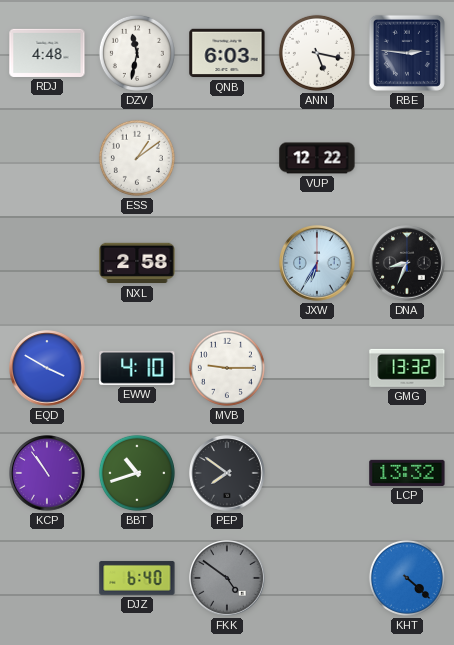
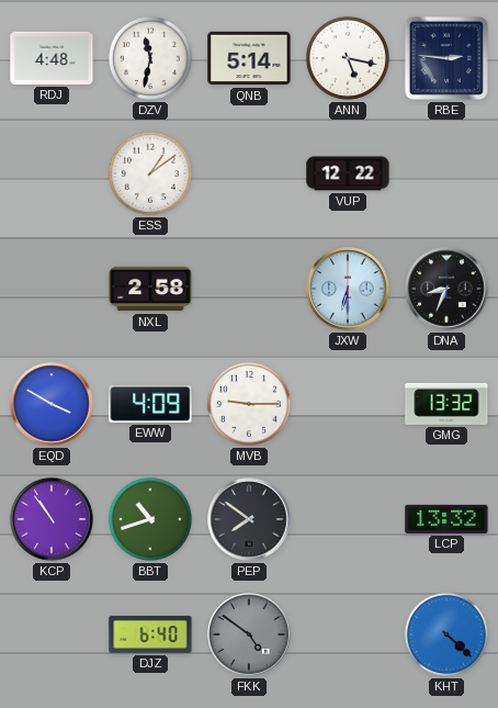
QNB: 6:03 -> 5:14
JXW: 6:35 -> 6:30
EWW: 4:10 -> 4:09
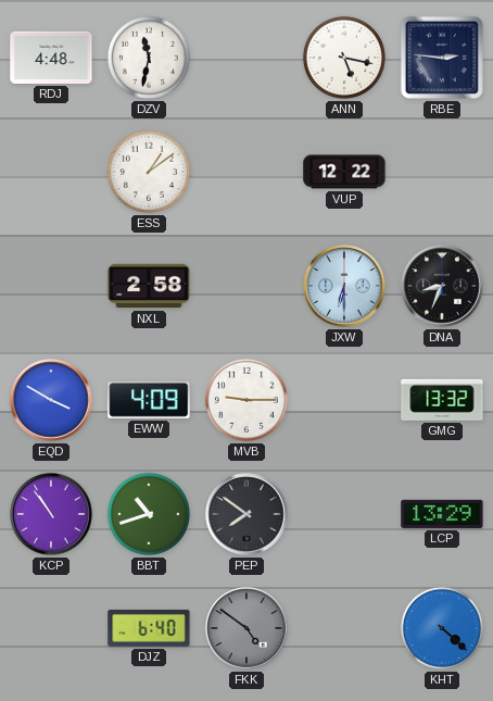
QNB: 5:14 -> none
LCP: 13:32 -> 13:29
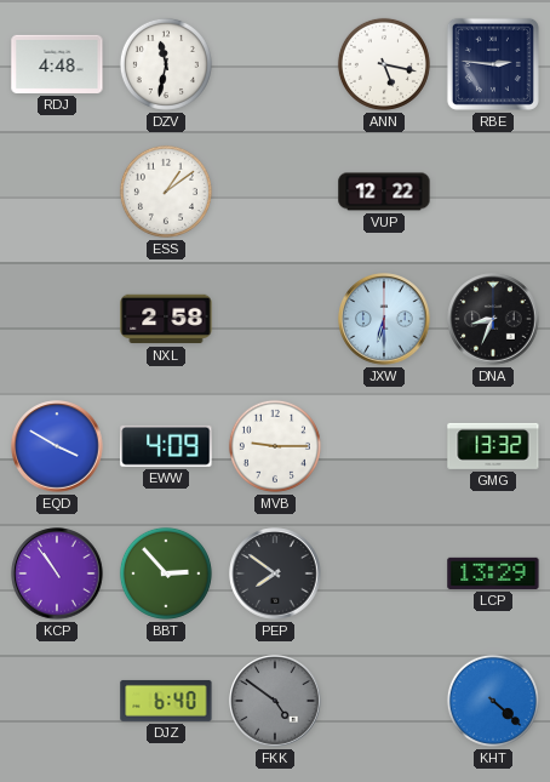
BBT: 10:42 -> 2:53
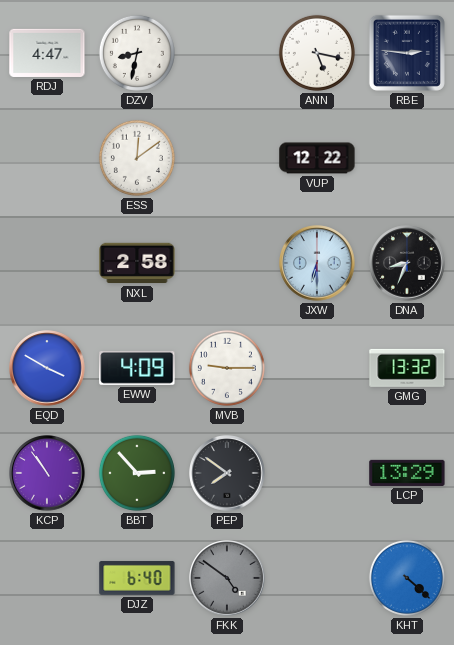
RDJ: 4:48 -> 4:47
DZV: 11:32 -> 8:32
ESS: 1:09 -> 12:09
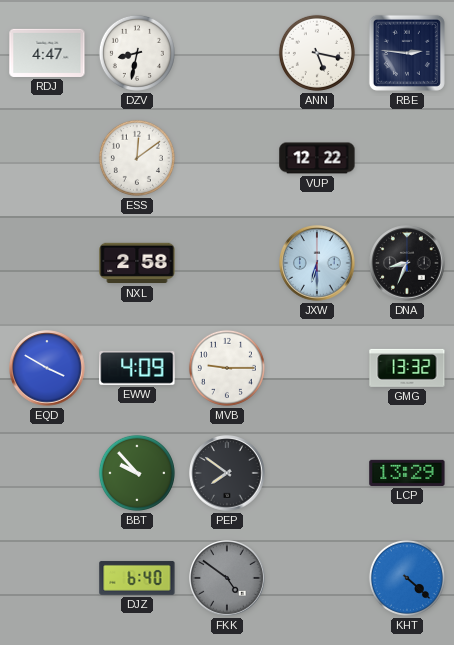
KCP: 10:54 -> none
BBT: 2:53 -> 9:53
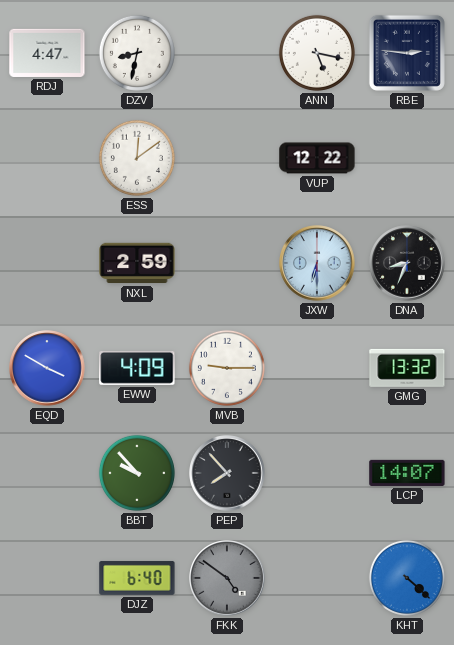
NXL: 2:58 -> 2:59
PEP: 7:51 -> 7:53
LCP: 13:29 -> 14:07
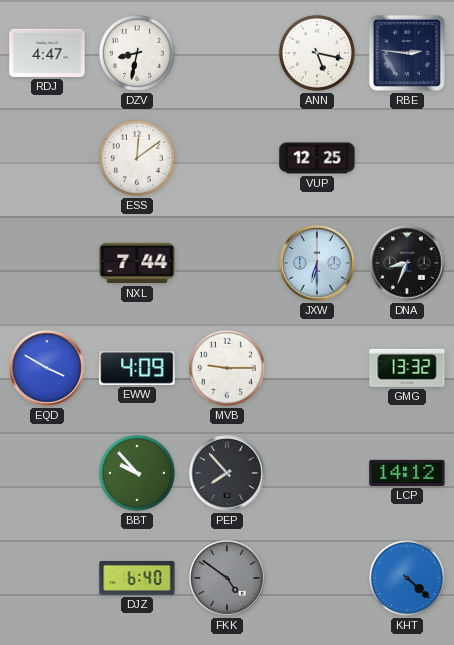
VUP: 12:22 -> 12:25
NXL: 2:59 -> 7:44
LCP: 14:07 -> 14:12
